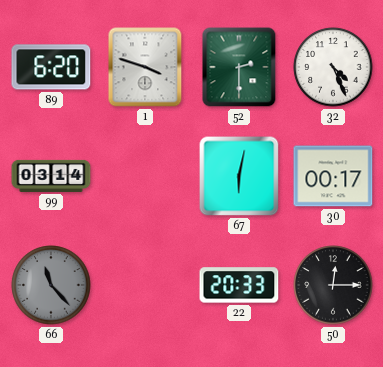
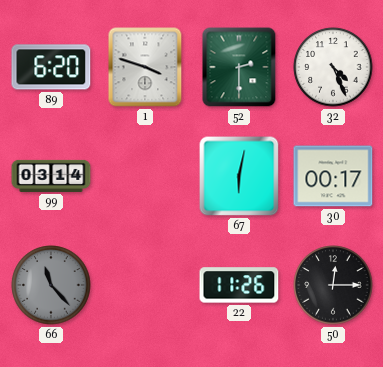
22: 20:33 -> 11:26
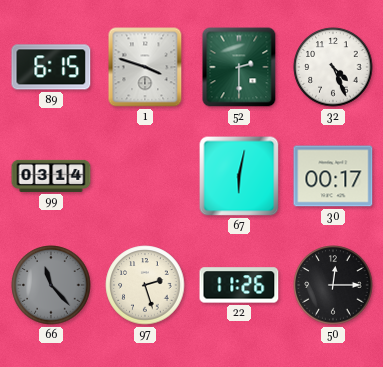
89: 6:20 -> 6:15
97: none -> 2:27
